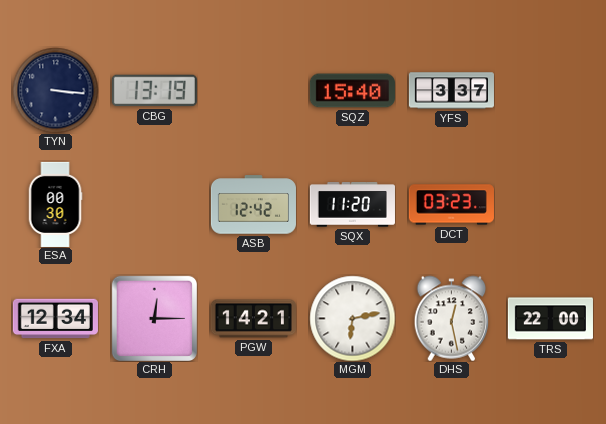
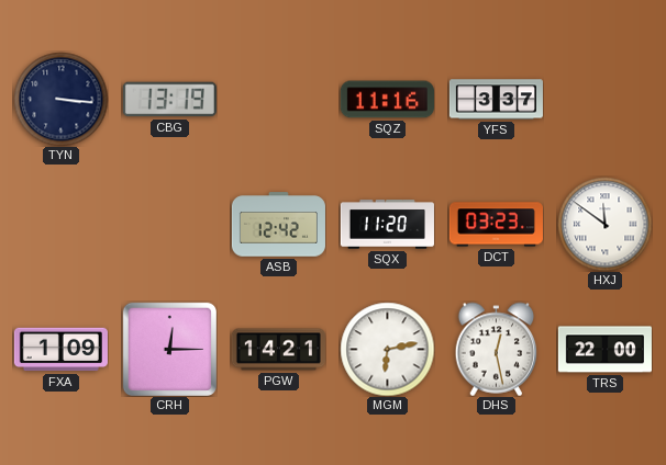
SQZ: 15:40 -> 11:16
ESA: 00:30 -> none
HXJ: none -> 11:51
FXA: 12:34 -> 1:09
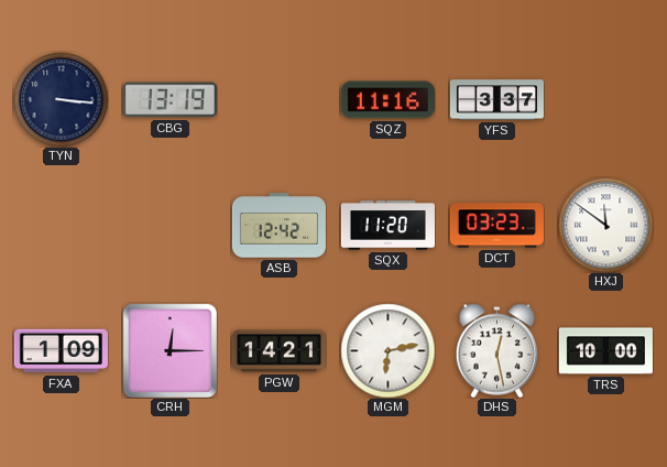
TRS: 22:00 -> 10:00
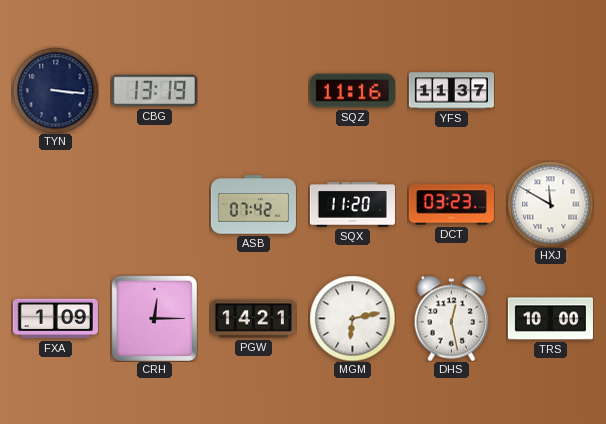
YFS: 3:37 -> 11:37
ASB: 12:42 -> 07:42
HXJ: 11:51 -> 11:50
